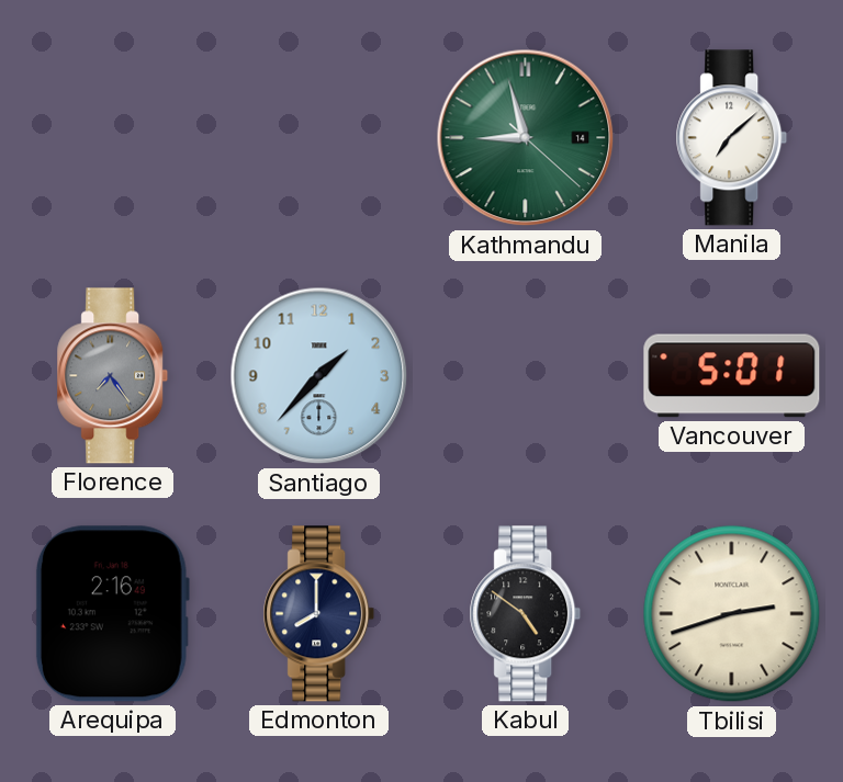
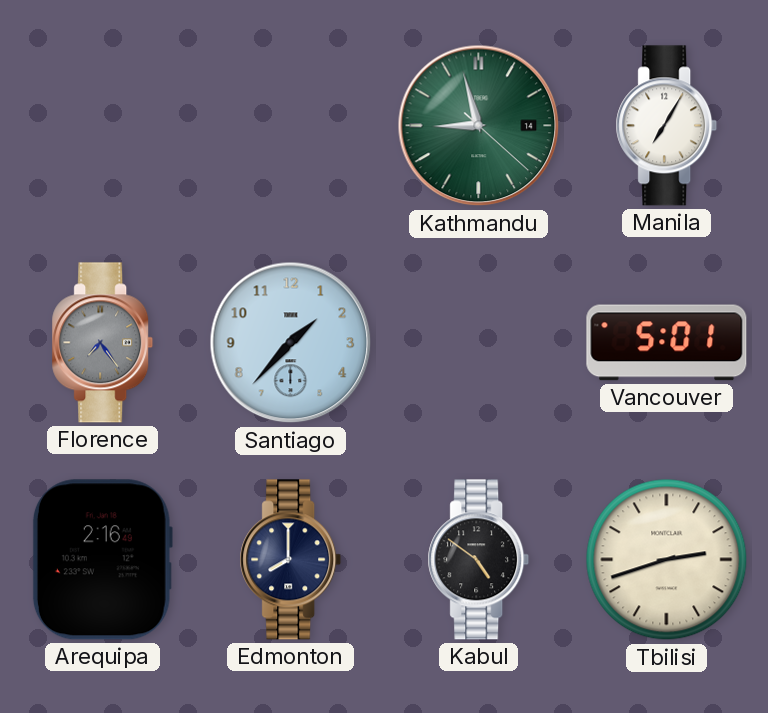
Manila: 7:08 -> 7:05
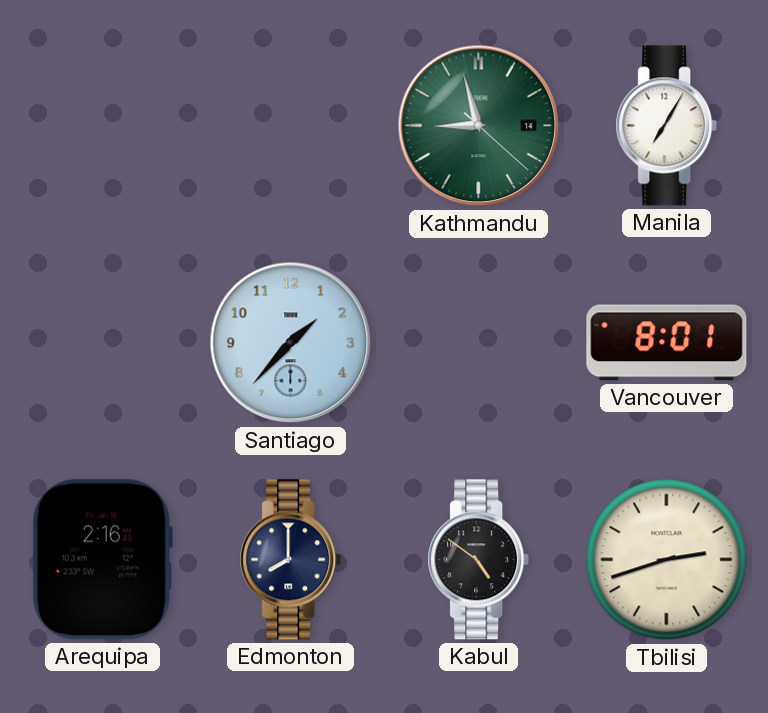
Florence: 7:24 -> none
Vancouver: 5:01 -> 8:01
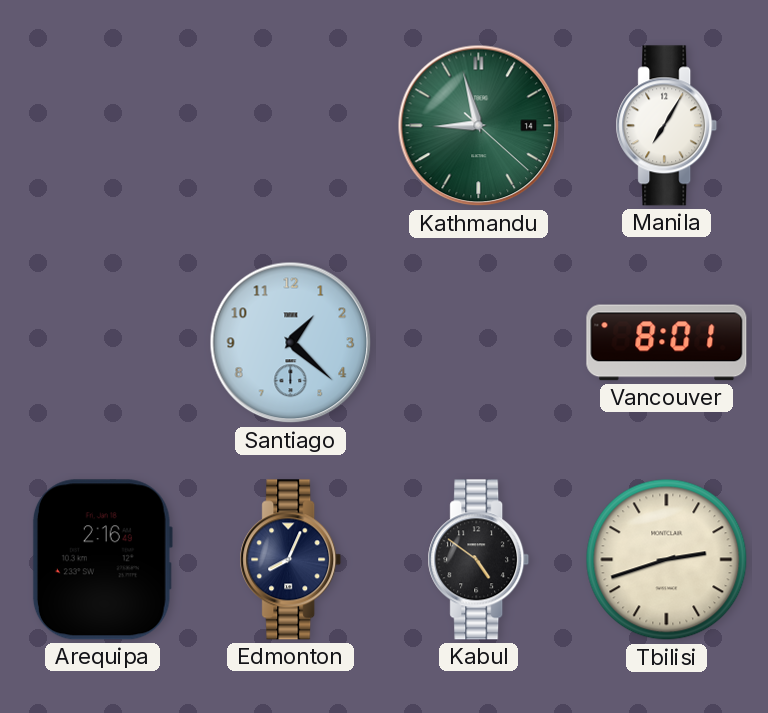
Santiago: 1:37 -> 1:22
Edmonton: 8:00 -> 8:04
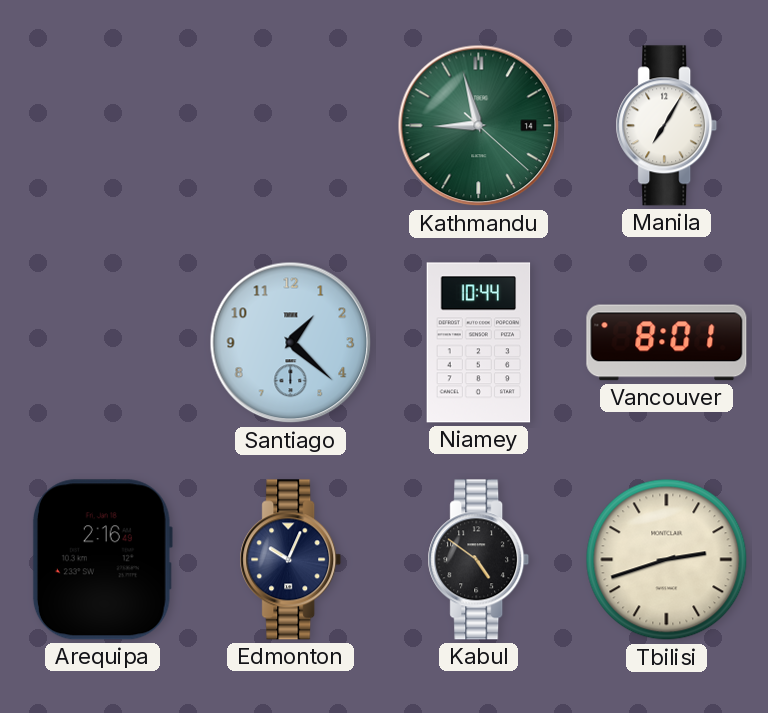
Niamey: none -> 10:44
Edmonton: 8:04 -> 10:04
